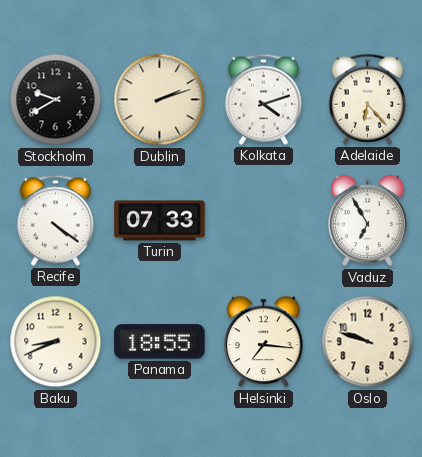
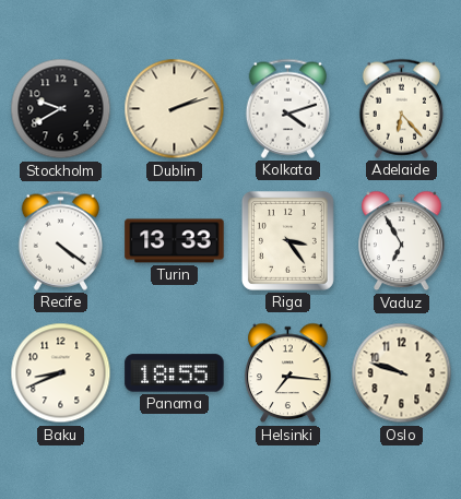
Turin: 07:33 -> 13:33
Riga: none -> 3:24
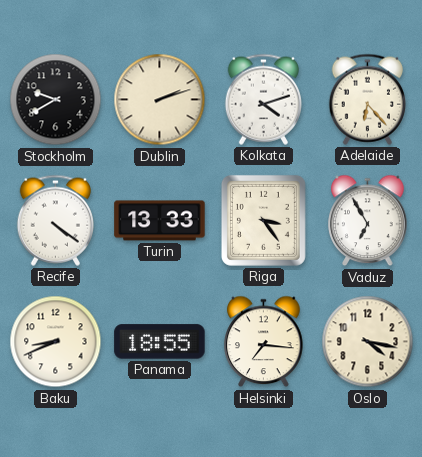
Oslo: 9:48 -> 4:17
